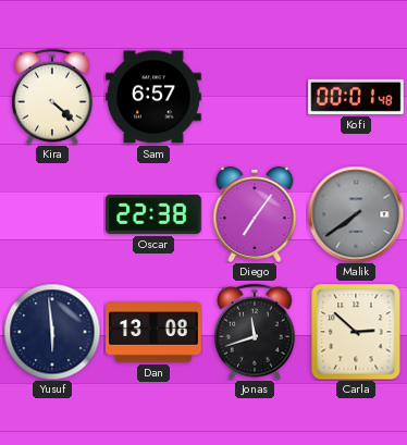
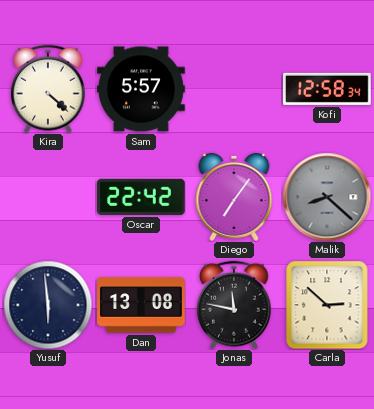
Sam: 6:57 -> 5:57
Kofi: 00:01 -> 12:58
Oscar: 22:38 -> 22:42
Malik: 7:39 -> 8:22
Jonas: 11:42 -> 11:47
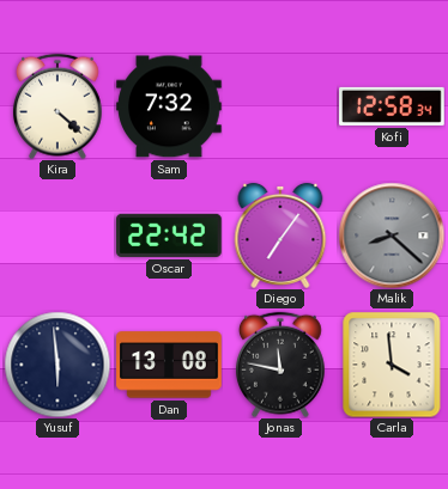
Sam: 5:57 -> 7:32
Carla: 2:52 -> 3:59
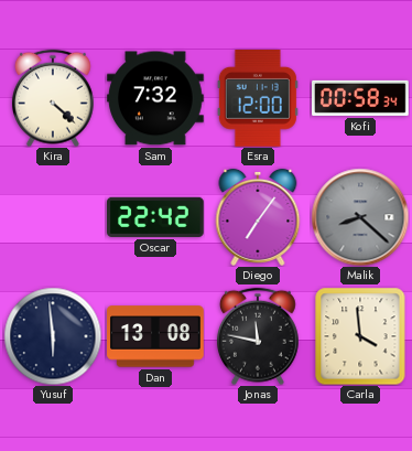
Esra: none -> 12:00
Kofi: 12:58 -> 00:58
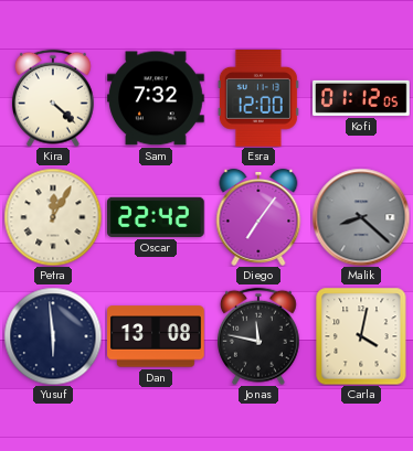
Kofi: 00:58 -> 01:12
Petra: none -> 12:05
Carla: 3:59 -> 4:02
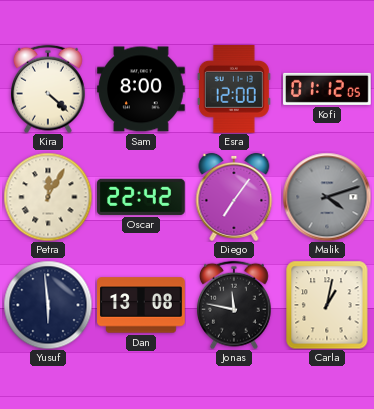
Sam: 7:32 -> 8:00
Malik: 8:22 -> 4:12
Carla: 4:02 -> 1:02
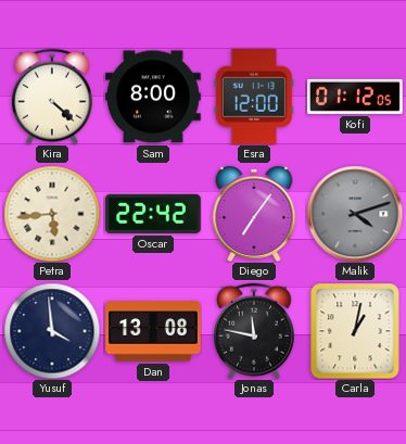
Petra: 12:05 -> 5:44
Yusuf: 5:59 -> 3:59
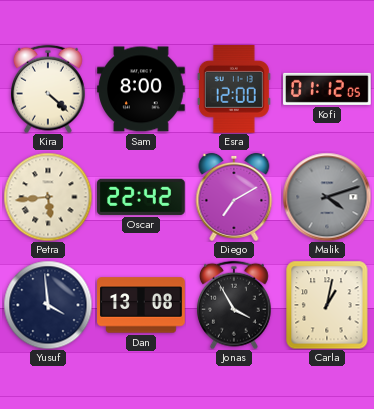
Diego: 7:06 -> 7:10
Jonas: 11:47 -> 3:55
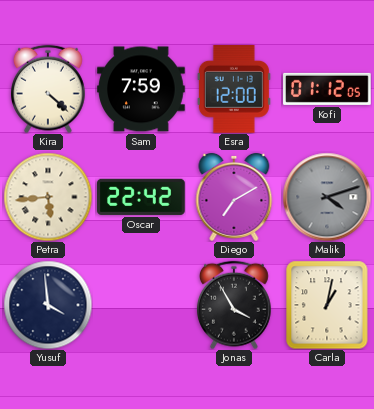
Sam: 8:00 -> 7:59
Dan: 13:08 -> none
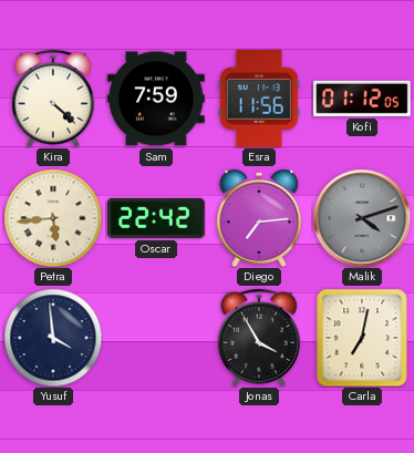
Esra: 12:00 -> 11:56
Diego: 7:10 -> 7:14
Carla: 1:02 -> 7:02
